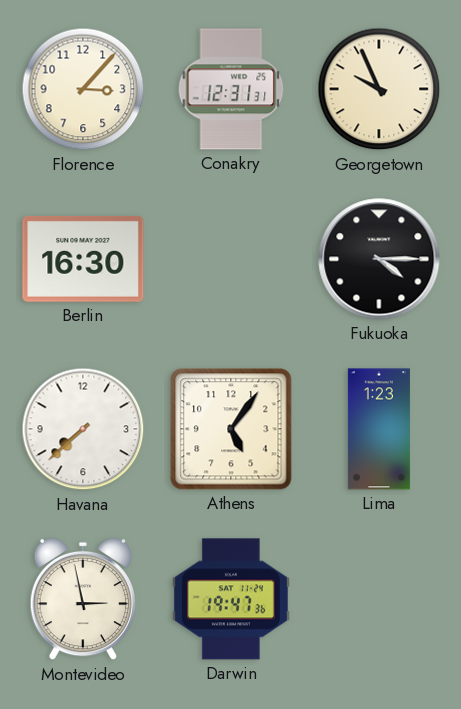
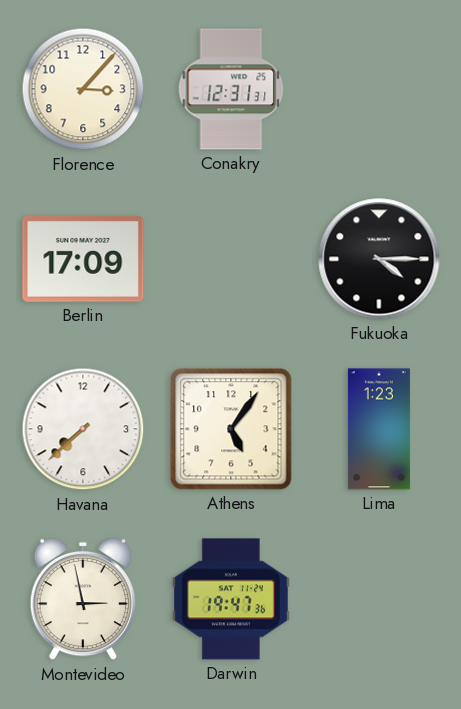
Georgetown: 9:56 -> none
Berlin: 16:30 -> 17:09
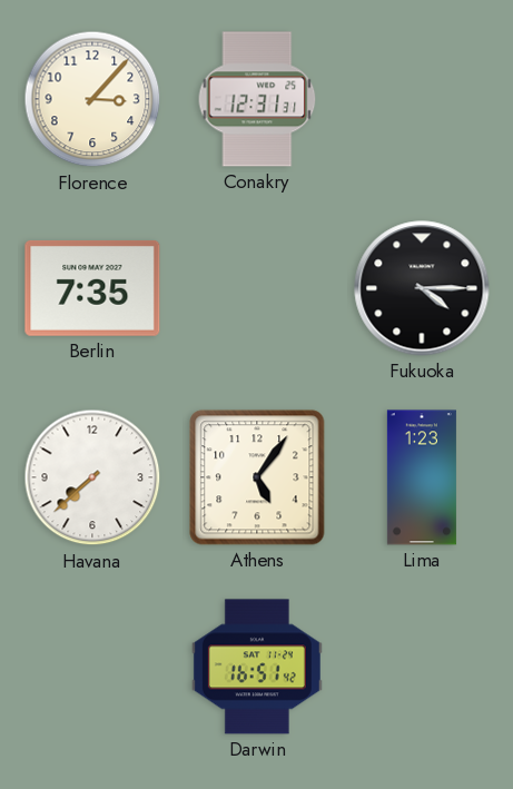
Berlin: 17:09 -> 7:35
Montevideo: 2:58 -> none
Darwin: 19:47 -> 16:51
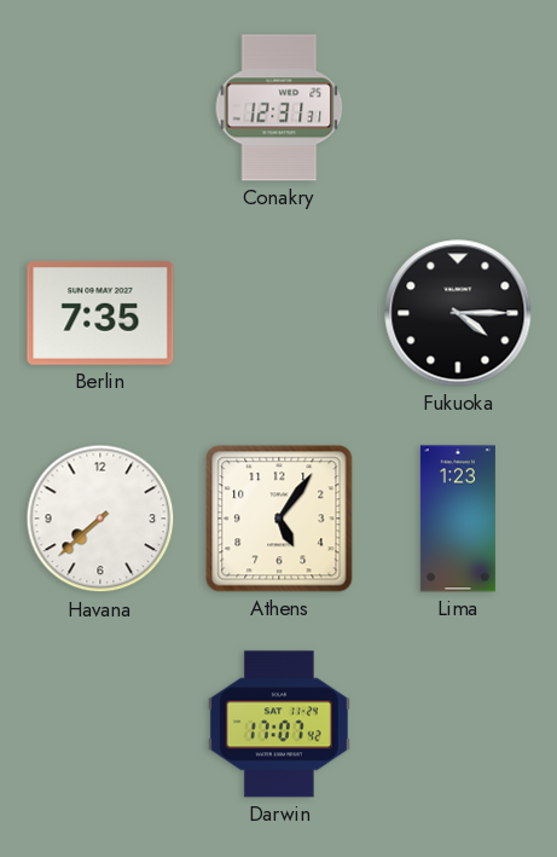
Florence: 3:07 -> none
Darwin: 16:51 -> 17:07
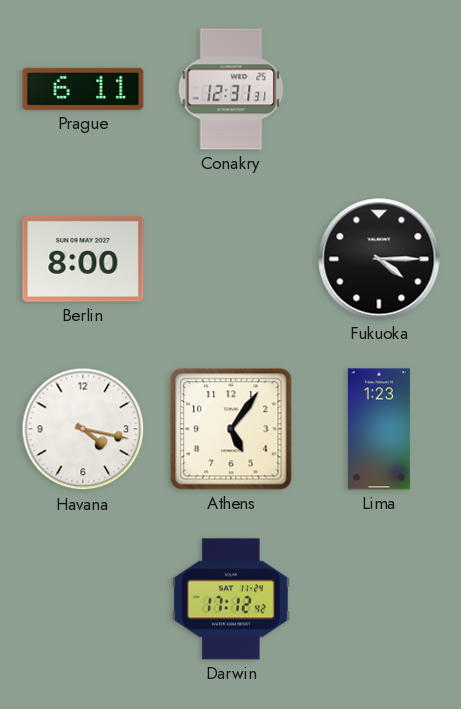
Prague: none -> 6:11
Berlin: 7:35 -> 8:00
Havana: 7:38 -> 4:17
Darwin: 17:07 -> 17:12
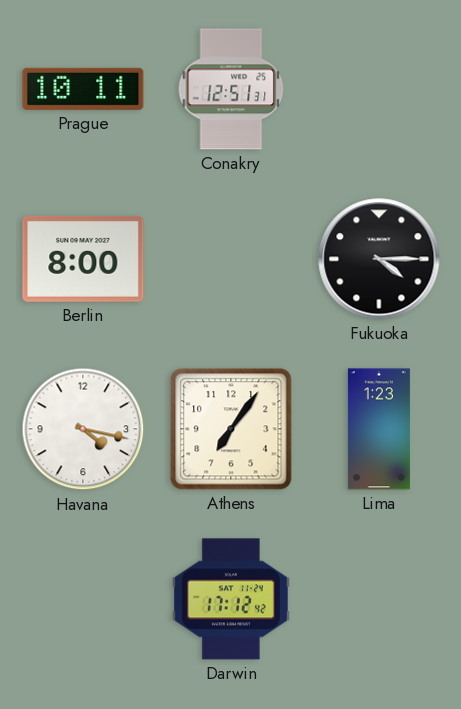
Prague: 6:11 -> 10:11
Conakry: 12:31 -> 12:51
Athens: 5:06 -> 7:06
